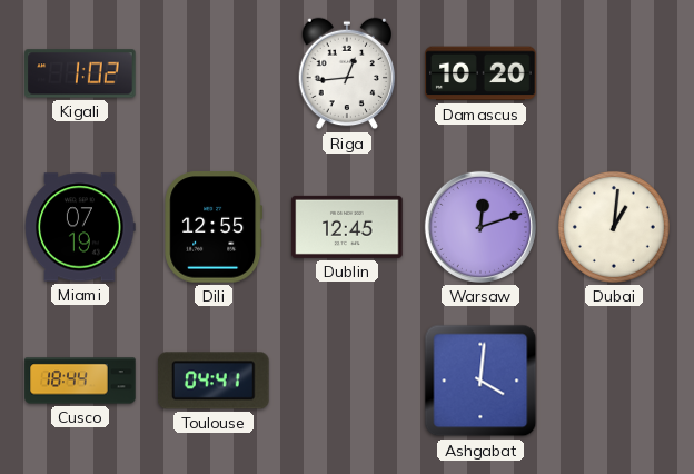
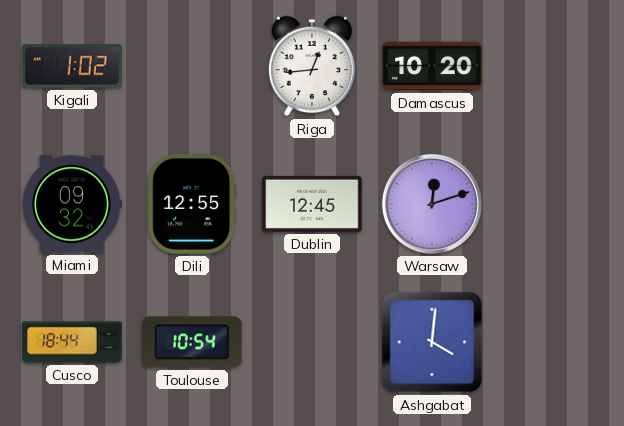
Miami: 07:19 -> 09:32
Dubai: 1:01 -> none
Toulouse: 04:41 -> 10:54
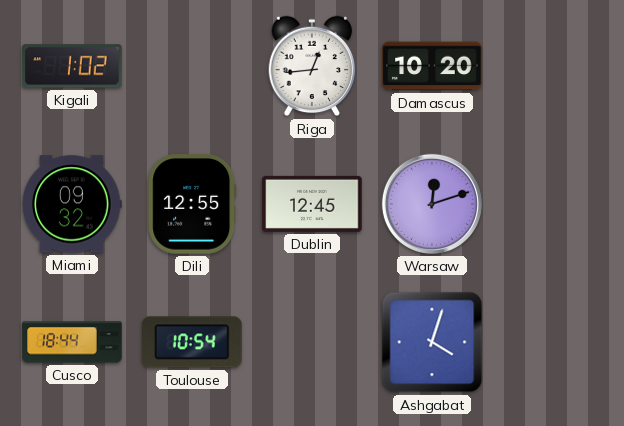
Ashgabat: 4:01 -> 4:03
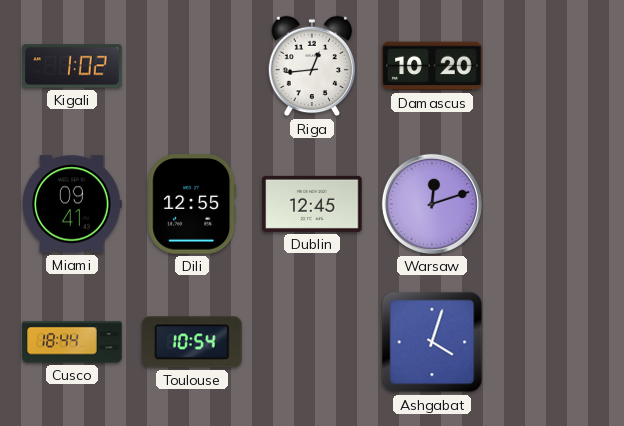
Miami: 09:32 -> 09:41
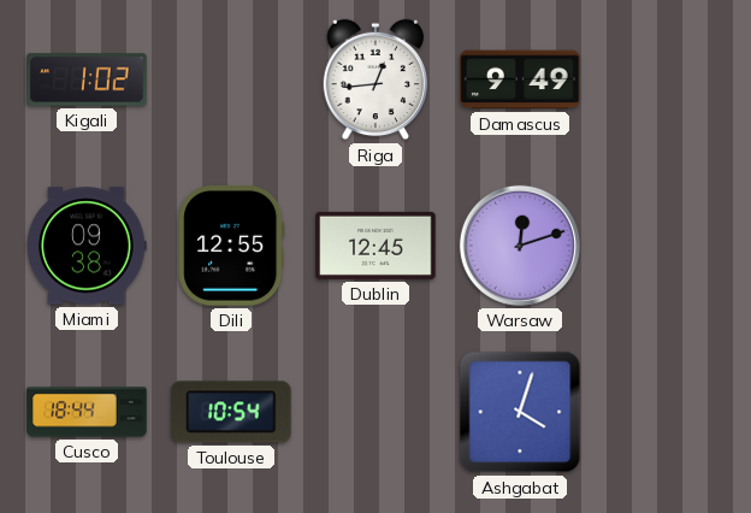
Damascus: 10:20 -> 9:49
Miami: 09:41 -> 09:38
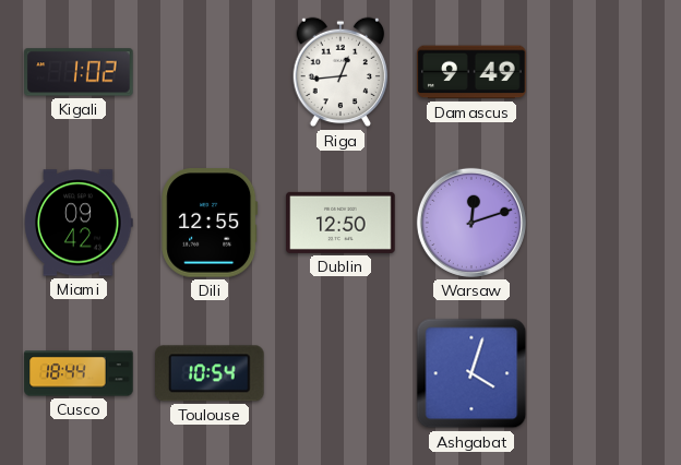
Miami: 09:38 -> 09:42
Dublin: 12:45 -> 12:50
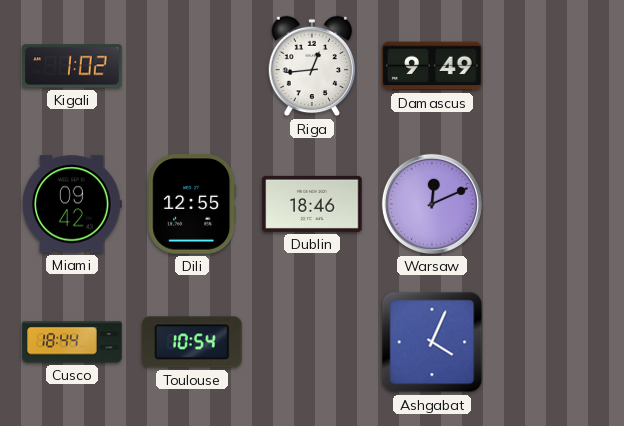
Dublin: 12:50 -> 18:46
Warsaw: 12:12 -> 12:11
Ashgabat: 4:03 -> 4:04
